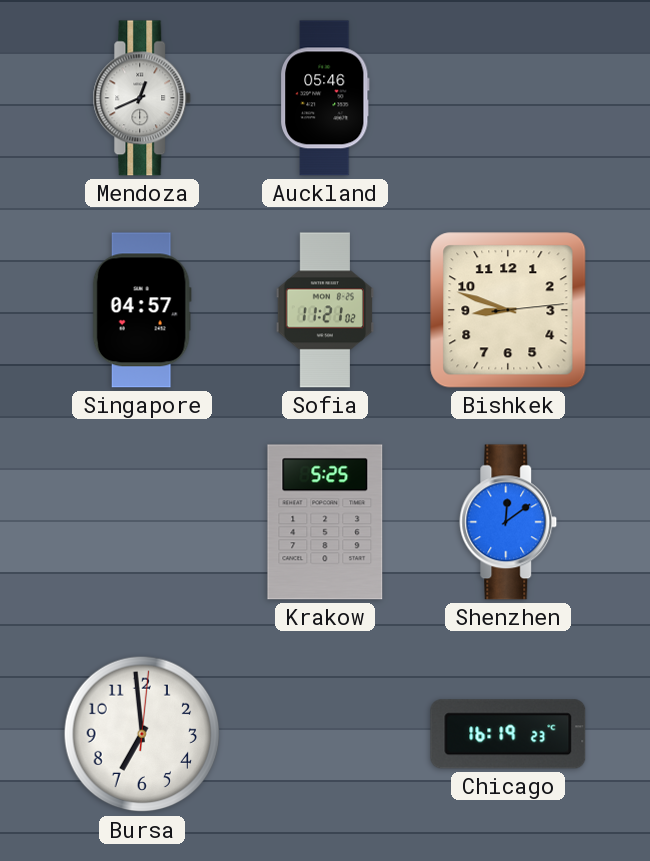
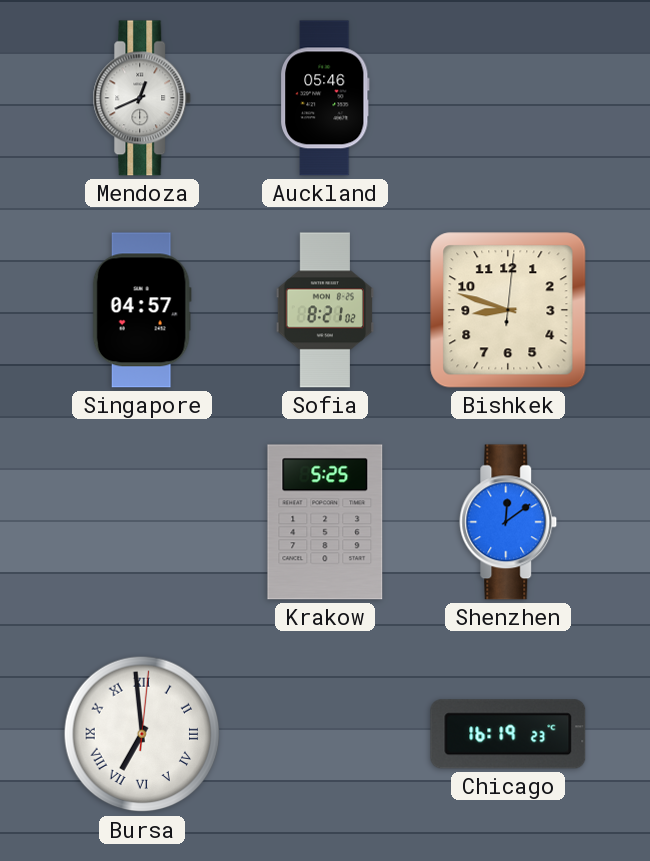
Sofia: 11:21 -> 8:21
Bishkek: 8:48:14 -> 8:48:01
Bursa numerals: Arabic -> Roman
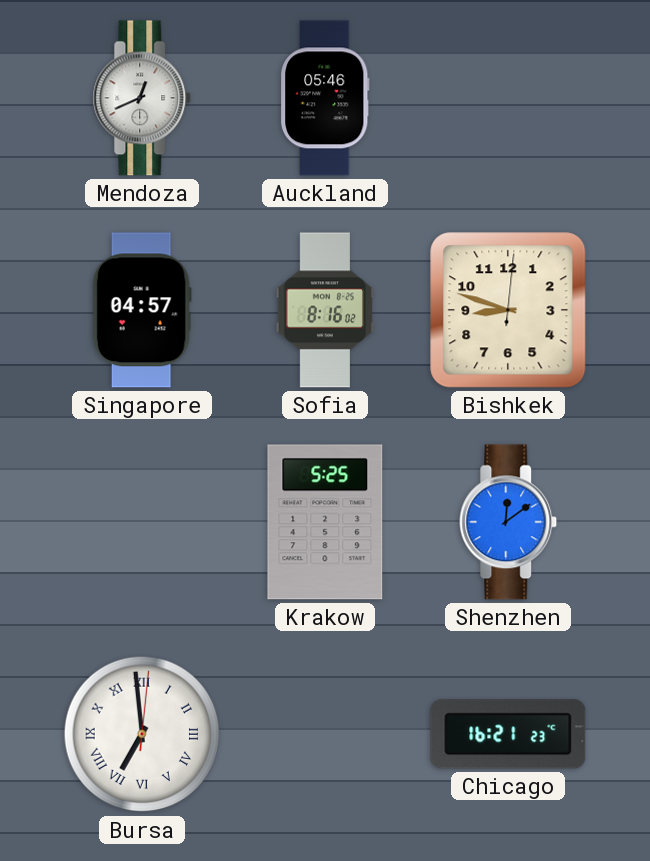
Sofia: 8:21 -> 8:16
Chicago: 16:19 -> 16:21
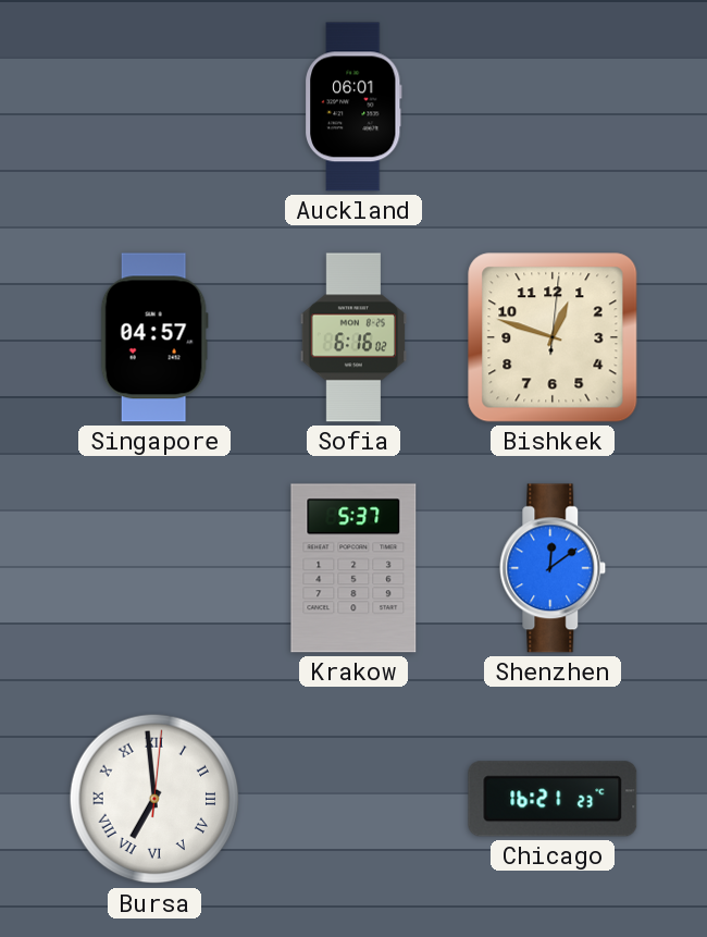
Mendoza: 12:41 -> none
Auckland: 05:46 -> 06:01
Sofia: 8:16 -> 6:16
Bishkek: 8:48 -> 12:48
Krakow: 5:25 -> 5:37
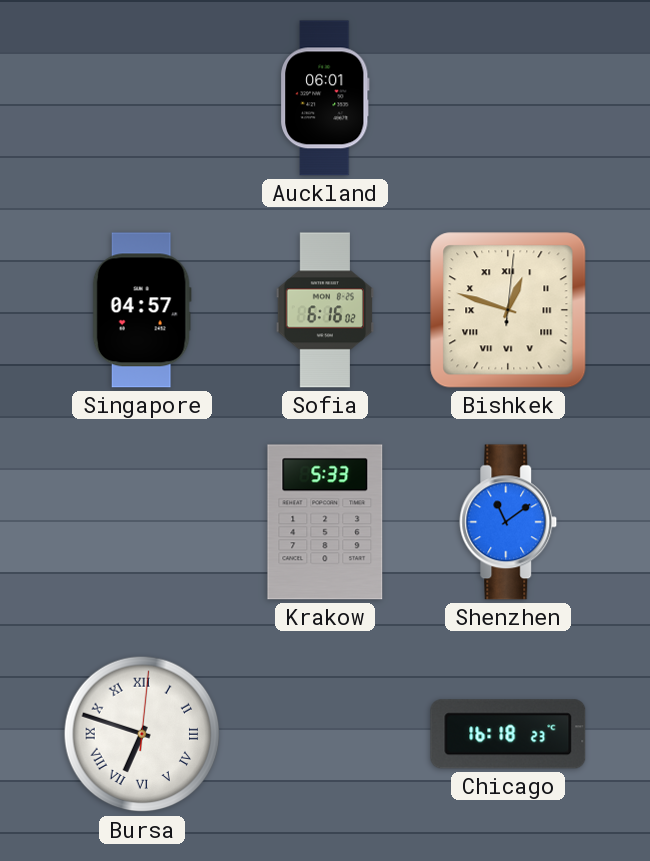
Bishkek numerals: Arabic -> Roman
Krakow: 5:37 -> 5:33
Shenzhen: 12:09 -> 11:09
Bursa: 6:59 -> 6:48
Chicago: 16:21 -> 16:18
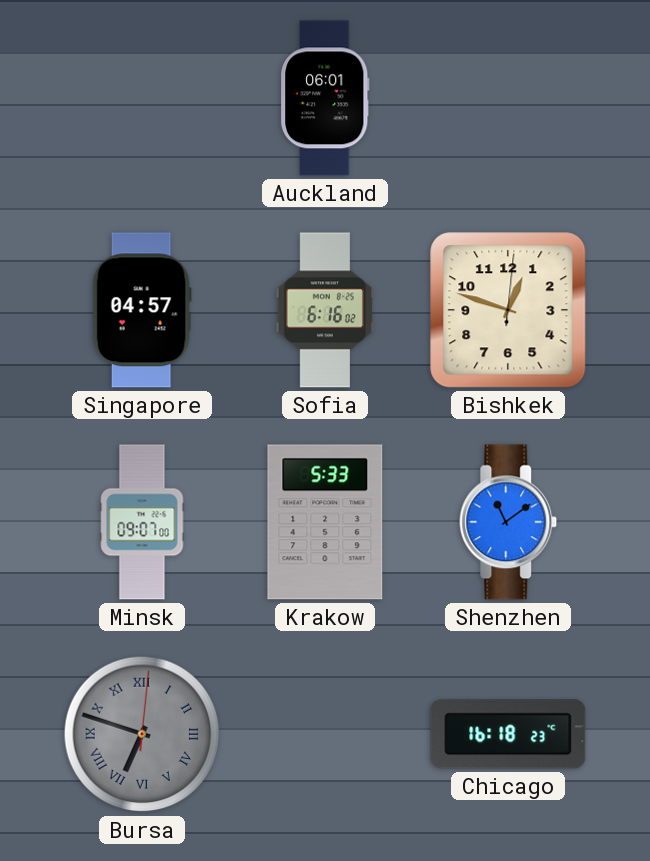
Bishkek numerals: Roman -> Arabic
Minsk: none -> 09:07
Bursa dial: white -> grey
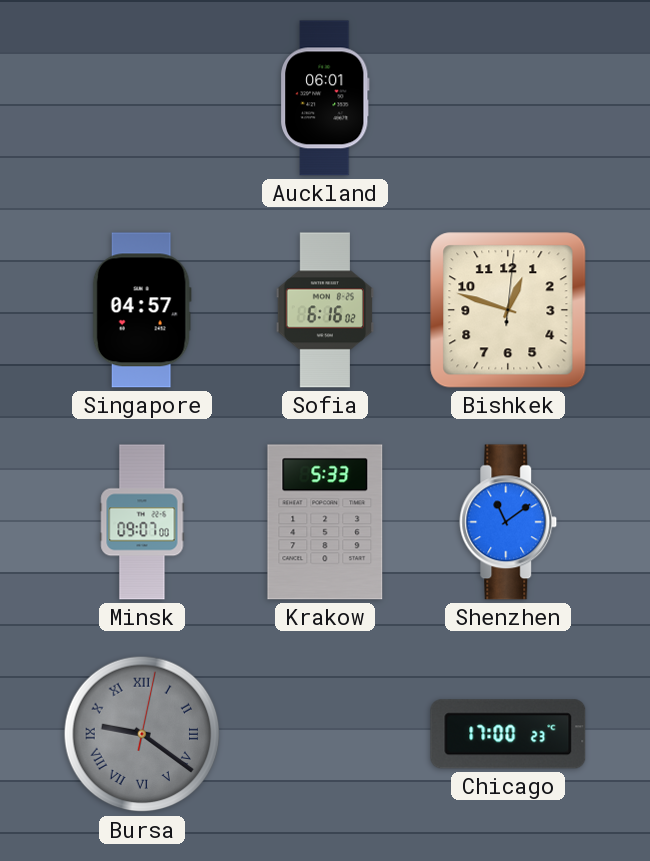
Bursa: 6:48 -> 9:21
Chicago: 16:18 -> 17:00
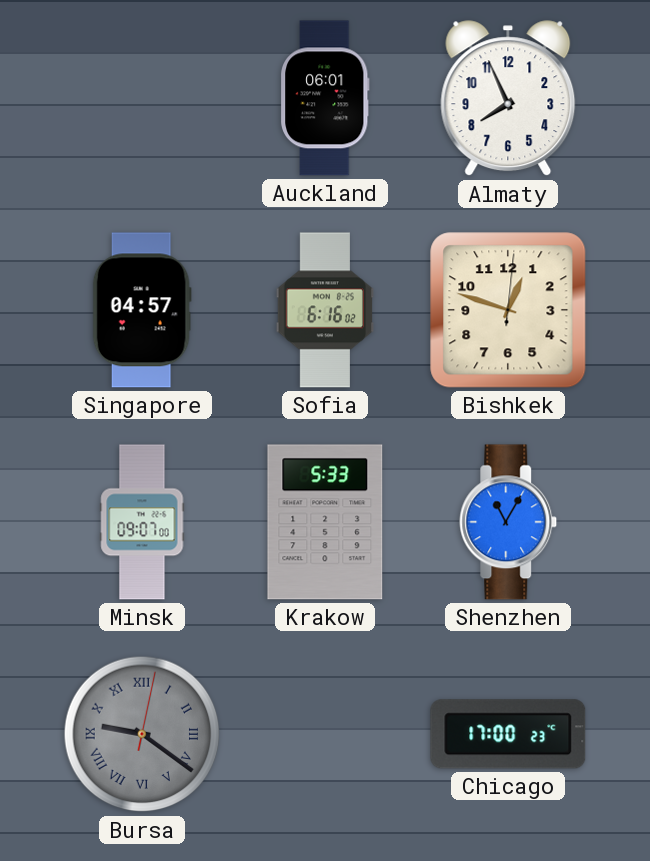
Almaty: none -> 7:56
Shenzhen: 11:09 -> 11:05
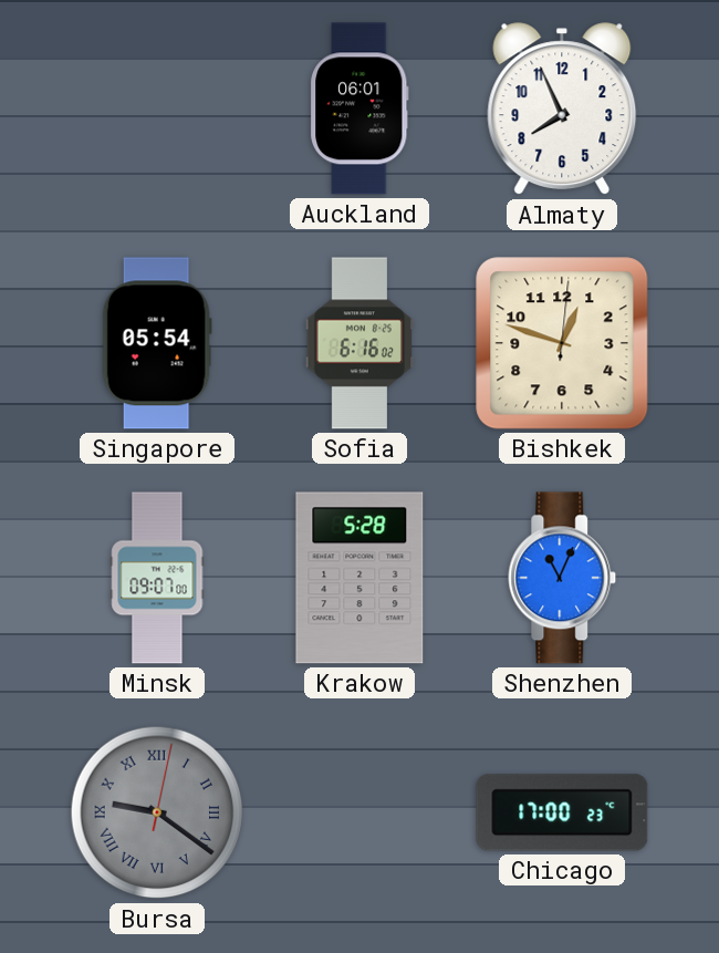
Singapore: 04:57 -> 05:54
Krakow: 5:33 -> 5:28
Shenzhen: 11:05 -> 11:04
